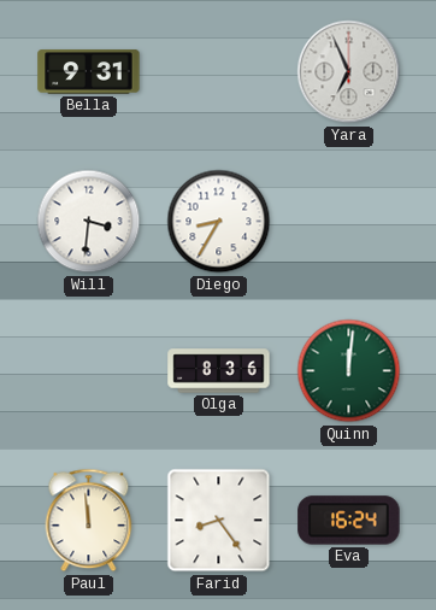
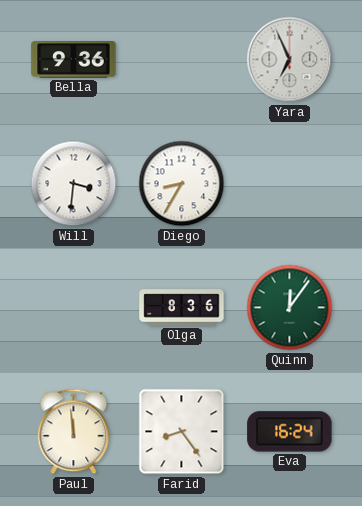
Bella: 9:31 -> 9:36
Quinn: 12:01 -> 12:06
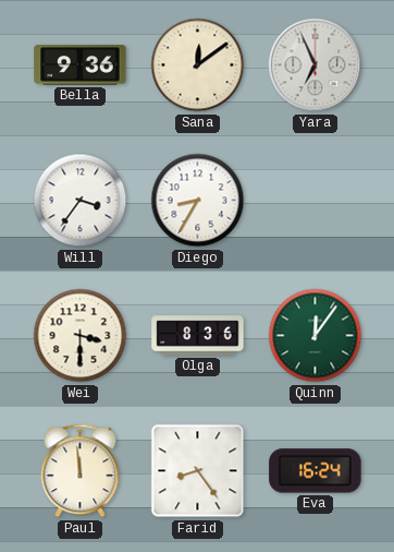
Sana: none -> 12:09
Will: 3:31 -> 3:36
Wei: none -> 3:30
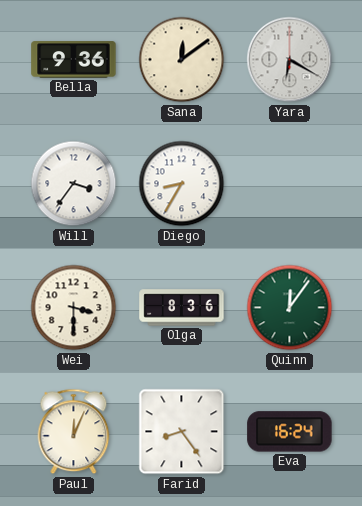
Yara: 6:56 -> 6:20
Paul: 11:59 -> 12:04
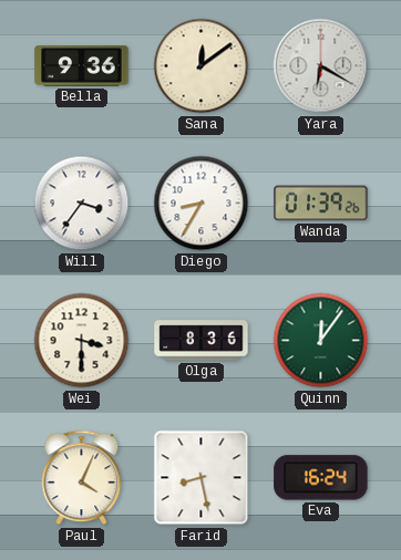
Wanda: none -> 01:39
Paul: 12:04 -> 4:04
Farid: 8:24 -> 8:28
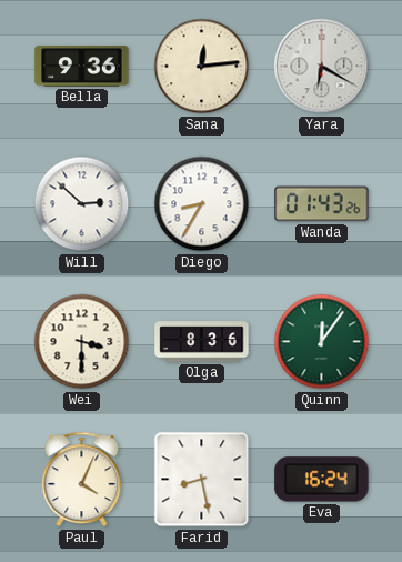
Sana: 12:09 -> 12:14
Will: 3:36 -> 2:52
Wanda: 01:39 -> 01:43
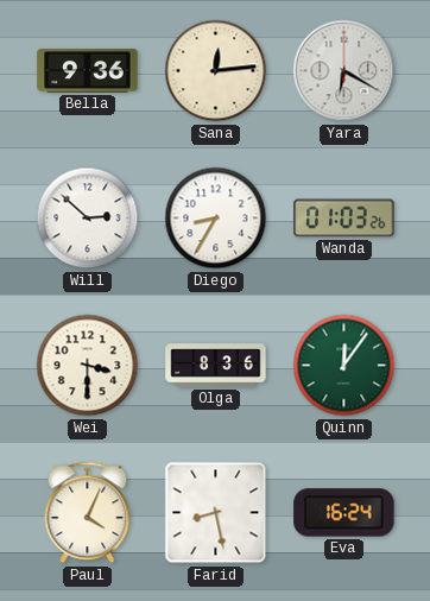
Wanda: 01:43 -> 01:03
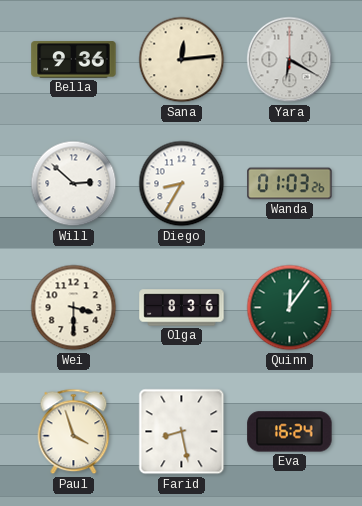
Paul: 4:04 -> 3:57
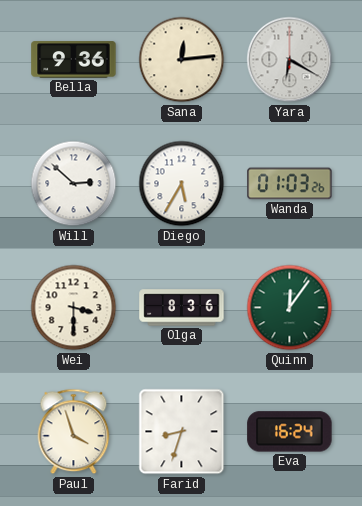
Diego: 8:35 -> 5:35
Farid: 8:28 -> 8:33
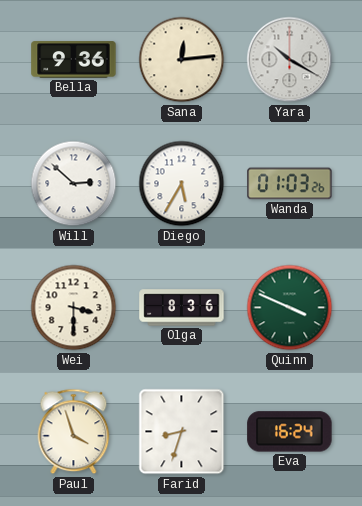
Yara: 6:20 -> 10:20
Quinn: 12:06 -> 3:49
